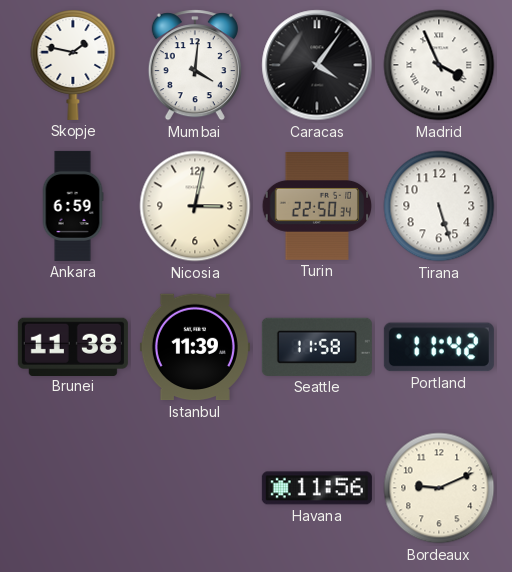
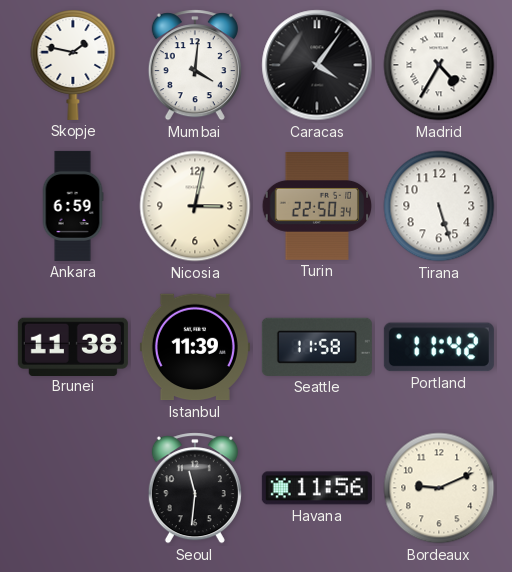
Madrid: 3:56 -> 4:35
Seoul: none -> 11:31
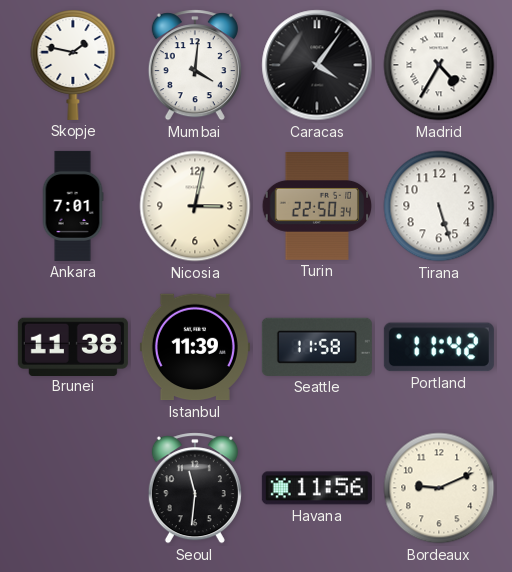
Ankara: 6:59 -> 7:01
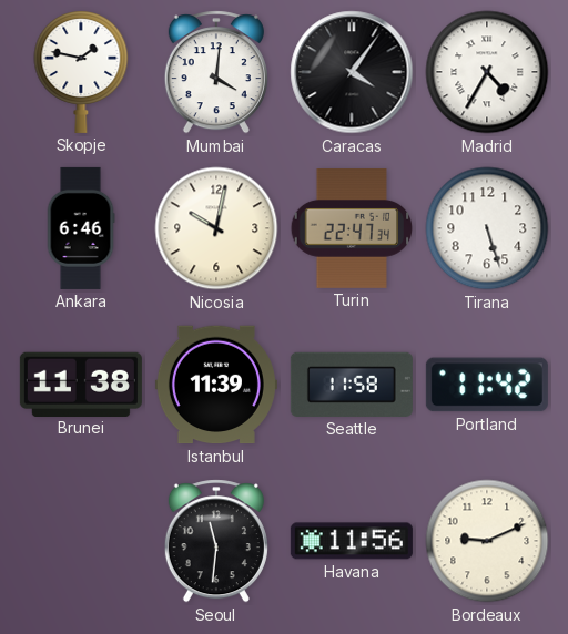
Ankara: 7:01 -> 6:46
Nicosia: 3:02 -> 10:02
Turin: 22:50 -> 22:47
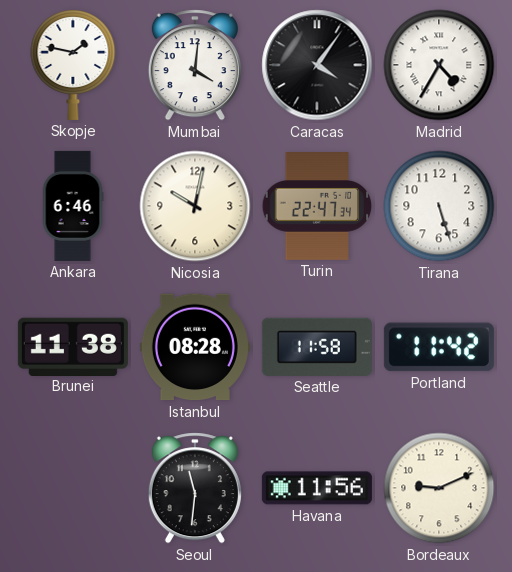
Istanbul: 11:39 -> 08:28
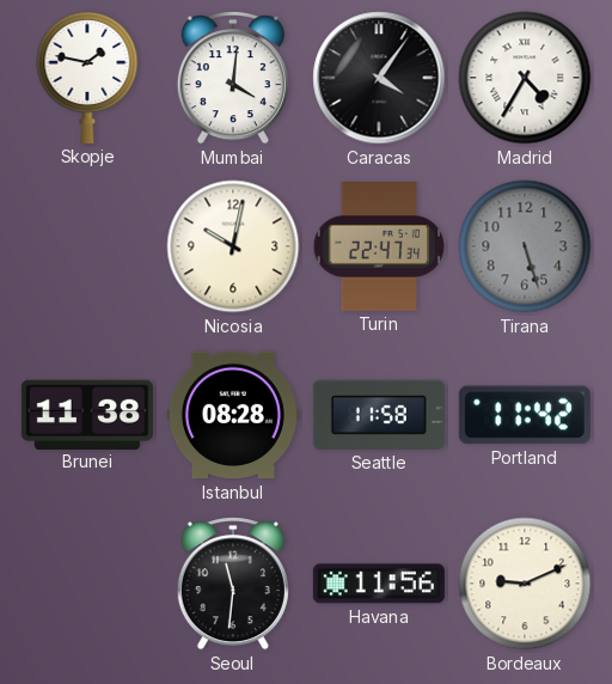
Ankara: 6:46 -> none
Tirana dial: white -> grey
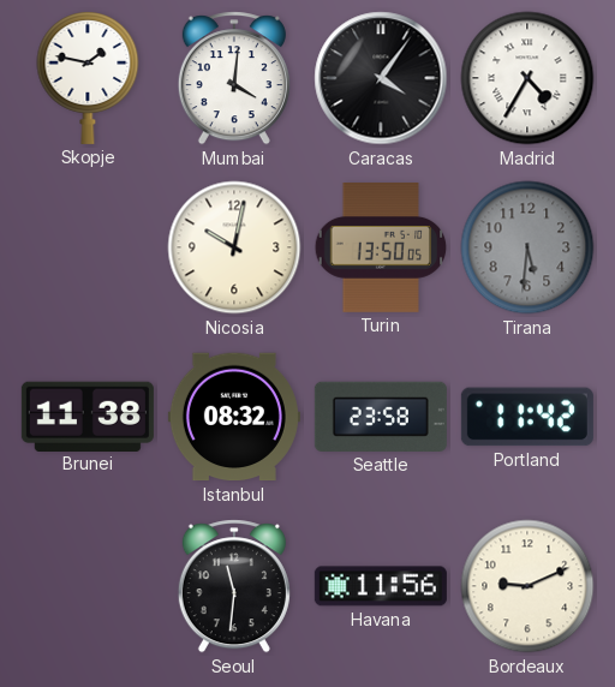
Turin: 22:47 -> 13:50
Tirana: 5:27 -> 5:31
Istanbul: 08:28 -> 08:32
Seattle: 11:58 -> 23:58
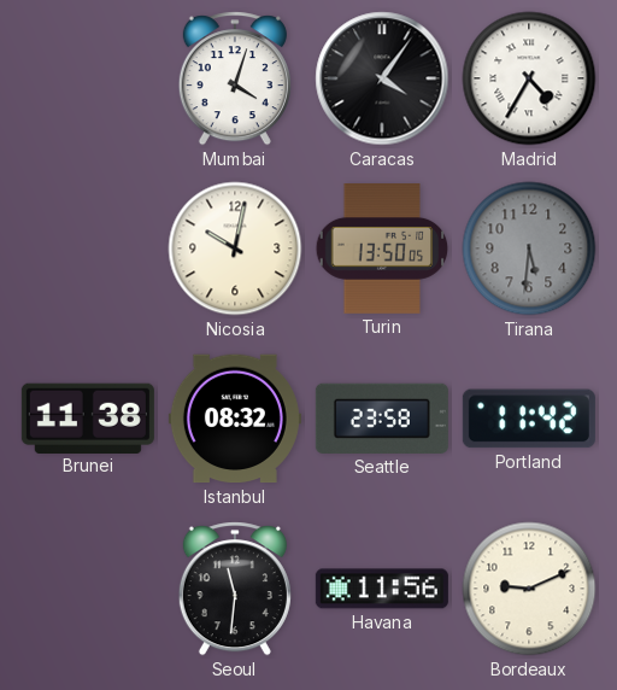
Skopje: 1:47 -> none
Mumbai: 4:01 -> 4:03
